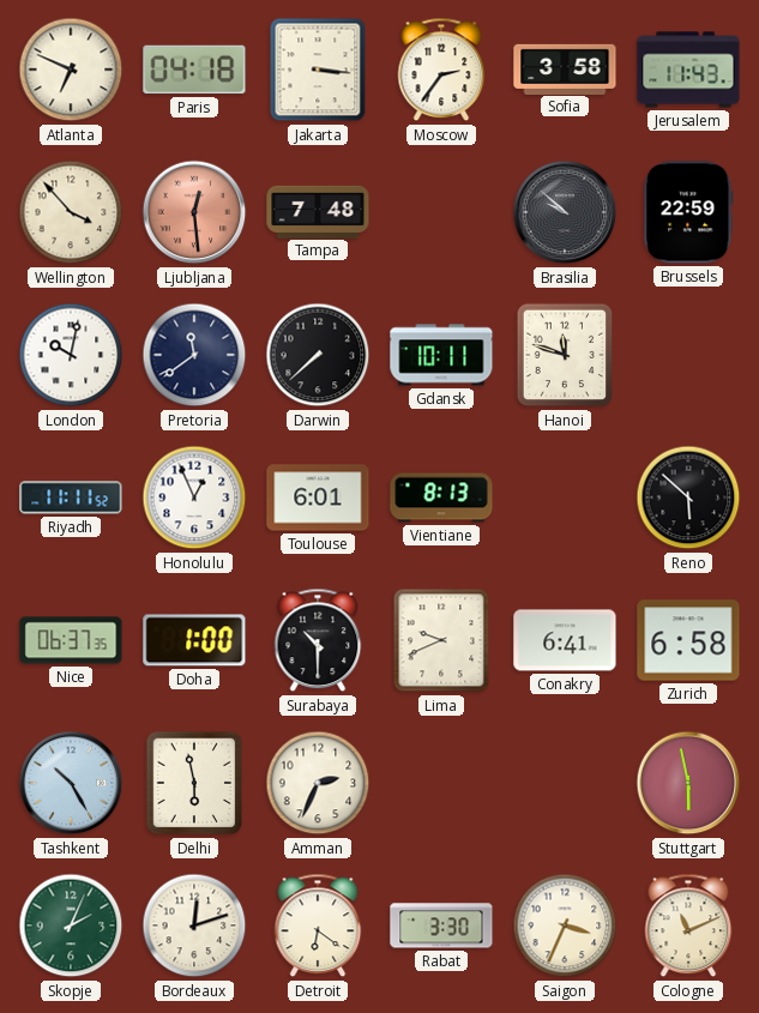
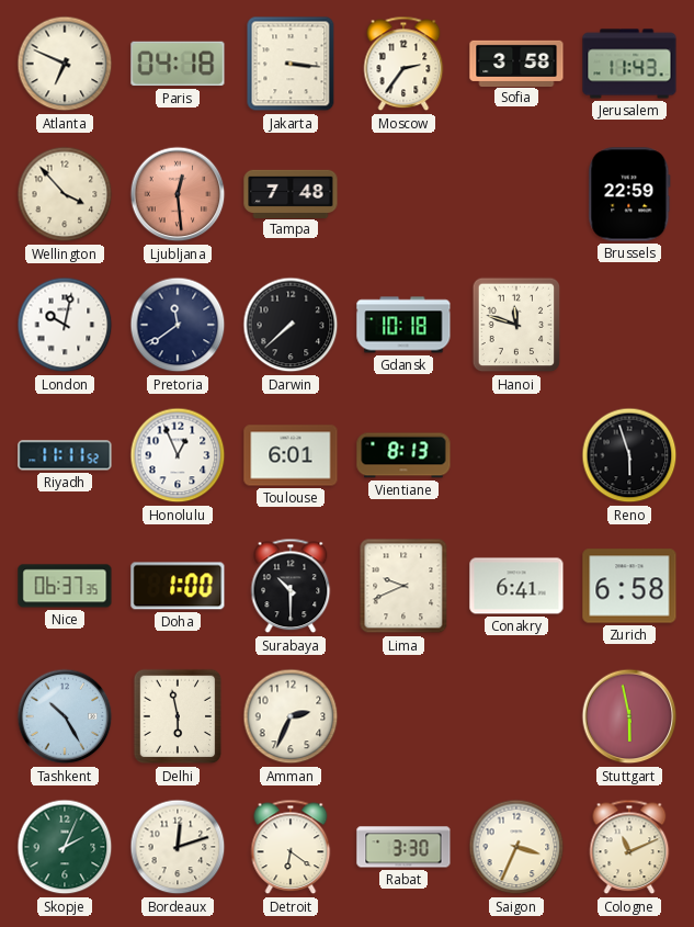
Brasilia: 9:52 -> none
Gdansk: 10:11 -> 10:18
Reno: 5:52 -> 5:57
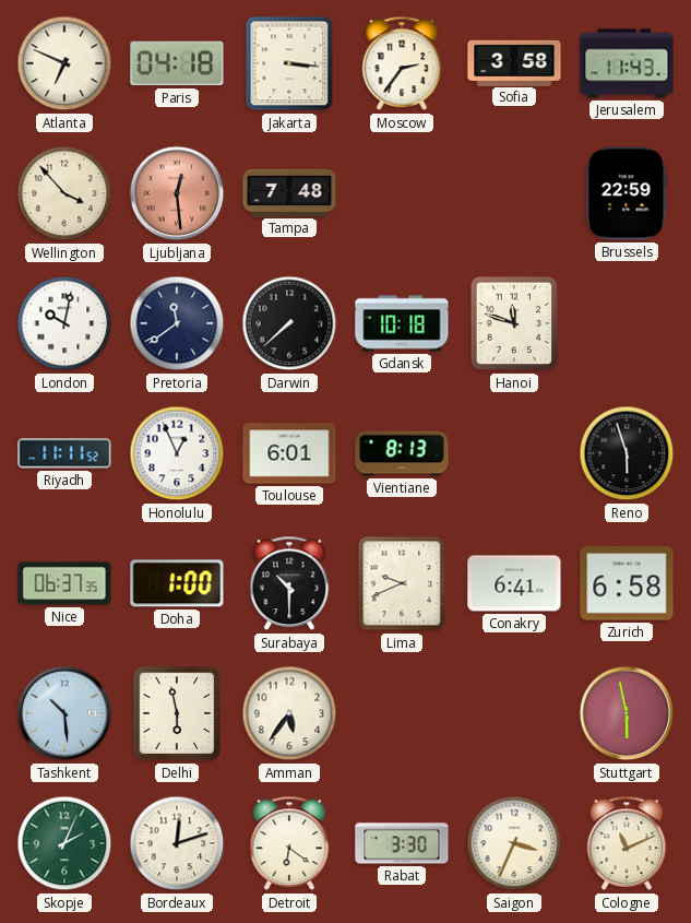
Tashkent: 10:25 -> 10:29
Amman: 2:34 -> 5:36
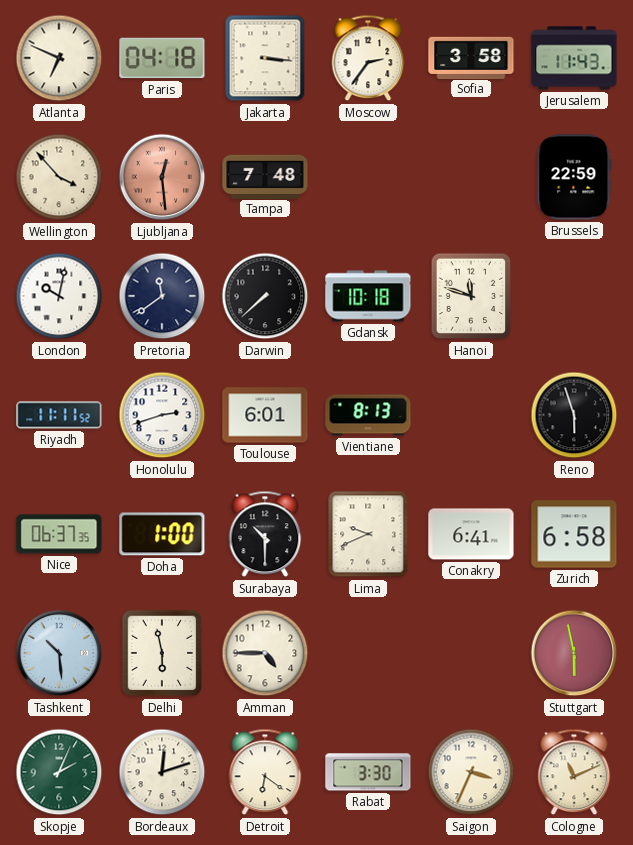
Honolulu: 12:56 -> 2:42
Amman: 5:36 -> 4:45
